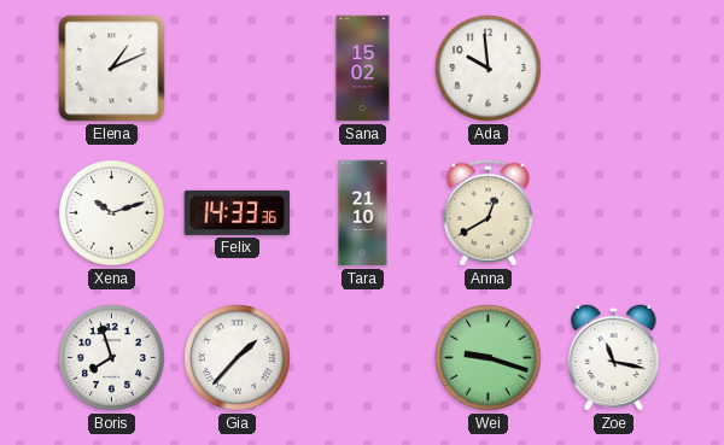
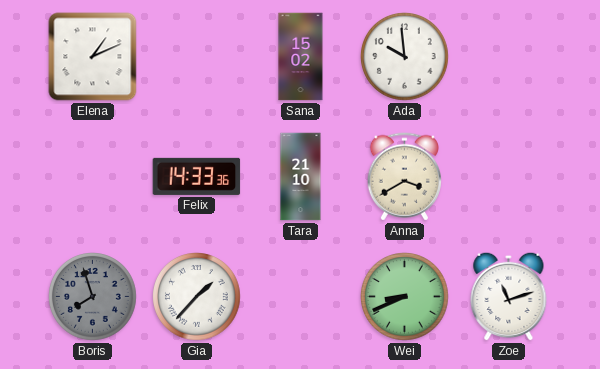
Xena: 10:12 -> none
Anna: 12:40 -> 3:40
Boris dial: white -> grey
Wei: 9:18 -> 8:41
Zoe: 11:17 -> 11:12
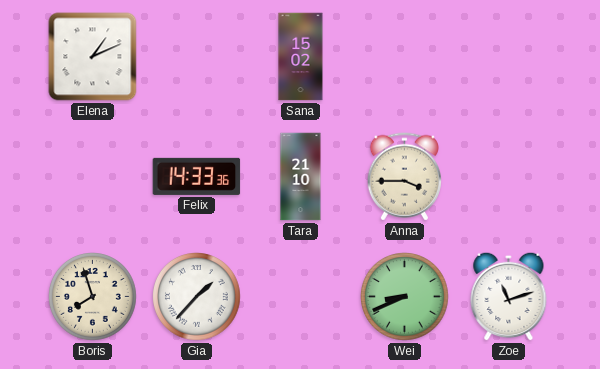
Ada: 9:59 -> none
Anna: 3:40 -> 3:45
Boris dial: grey -> cream
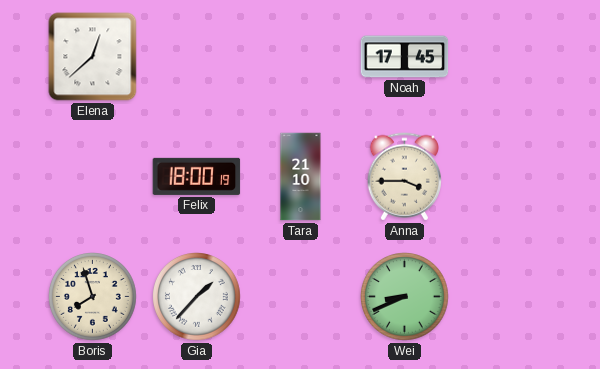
Elena: 1:11 -> 12:38
Sana: 15:02 -> none
Noah: none -> 17:45
Felix: 14:33 -> 18:00
Zoe: 11:12 -> none
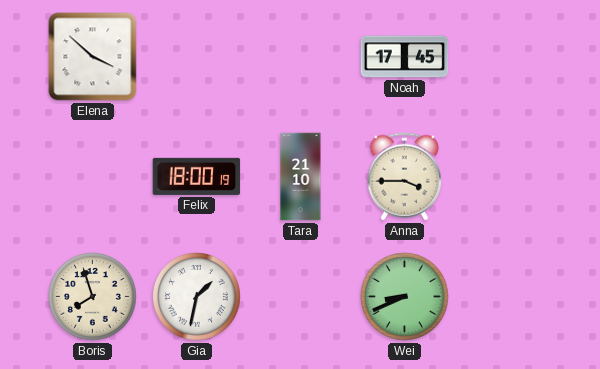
Elena: 12:38 -> 3:52
Gia: 1:37 -> 1:32
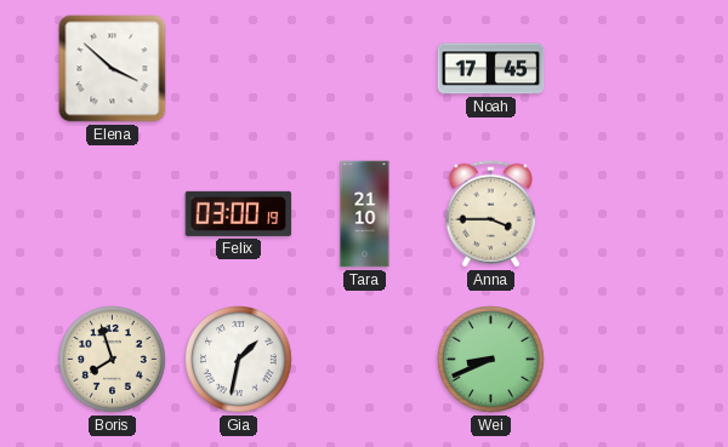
Felix: 18:00 -> 03:00
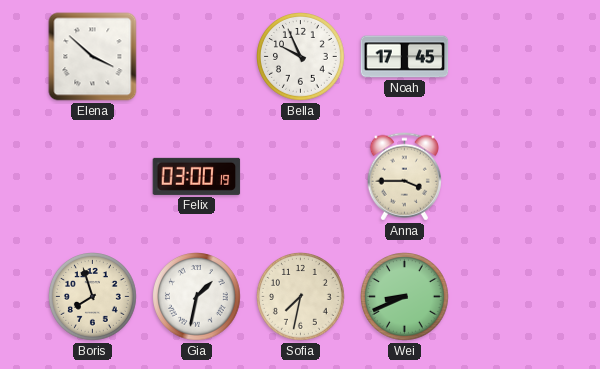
Bella: none -> 9:56
Tara: 21:10 -> none
Sofia: none -> 7:32
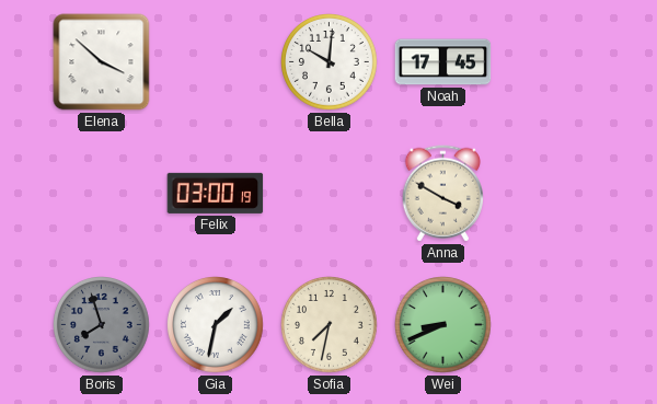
Bella: 9:56 -> 10:01
Anna: 3:45 -> 3:50
Boris dial: cream -> grey
